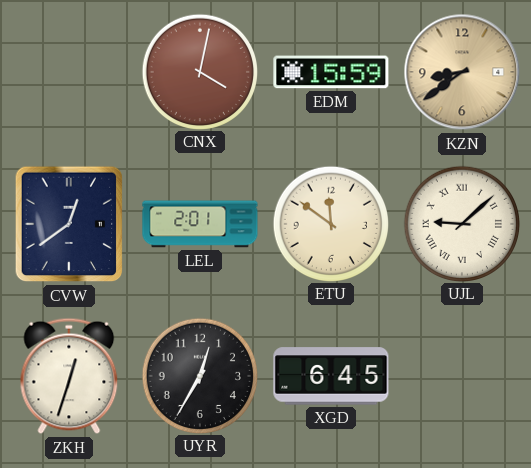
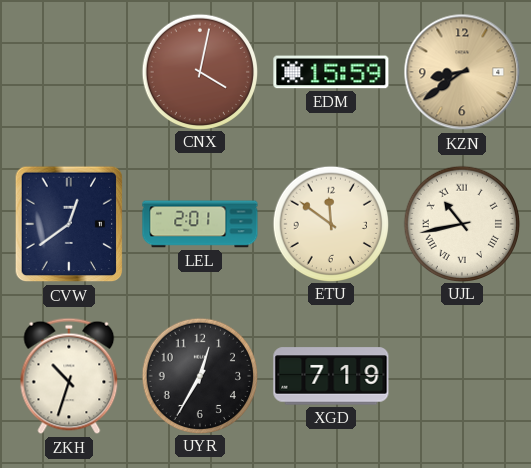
UJL: 9:08 -> 10:43
ZKH: 12:33 -> 10:33
XGD: 6:45 -> 7:19
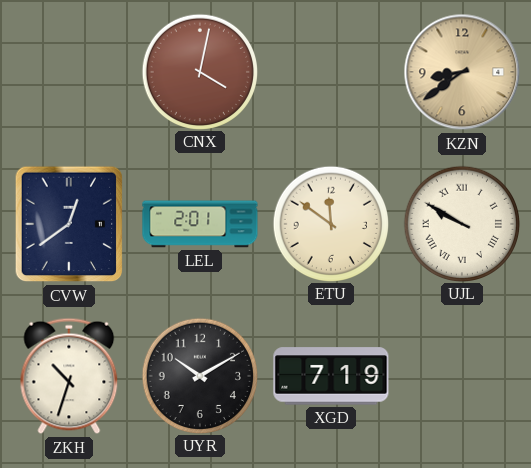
EDM: 15:59 -> none
UJL: 10:43 -> 9:50
UYR: 12:35 -> 10:10
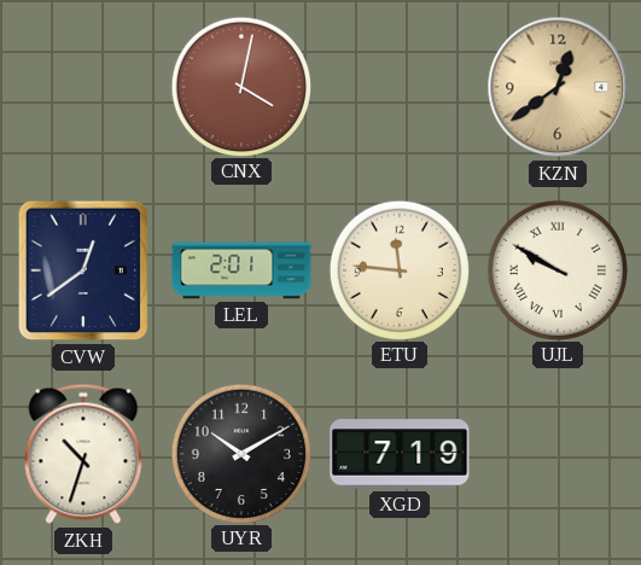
KZN: 8:39 -> 12:39
ETU: 11:51 -> 11:46
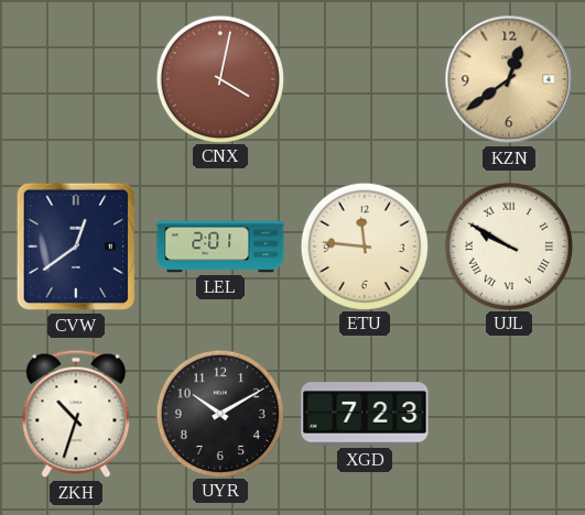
XGD: 7:19 -> 7:23
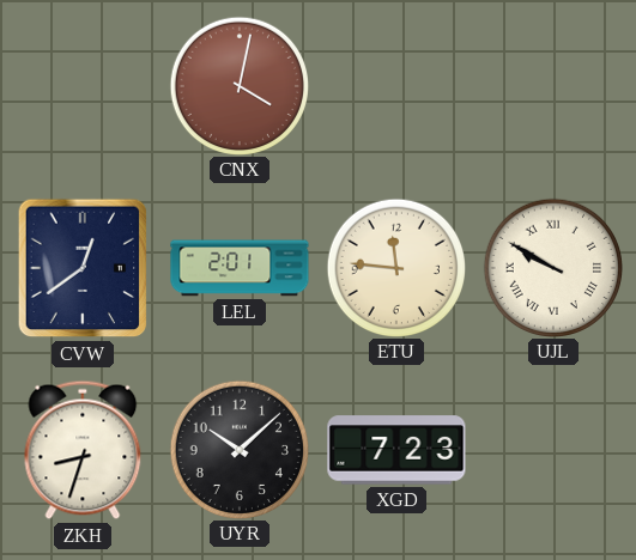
KZN: 12:39 -> none
ZKH: 10:33 -> 8:33
UYR: 10:10 -> 10:08
